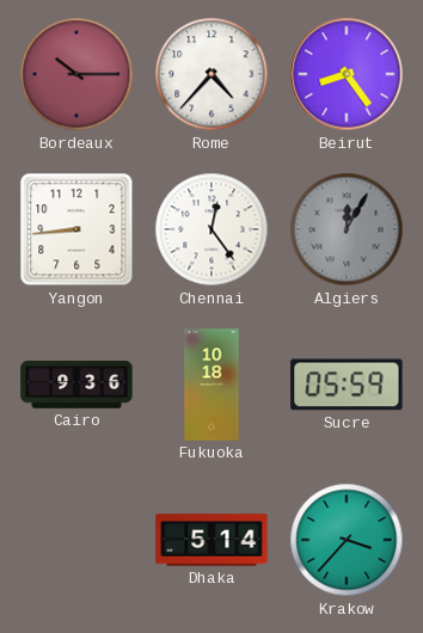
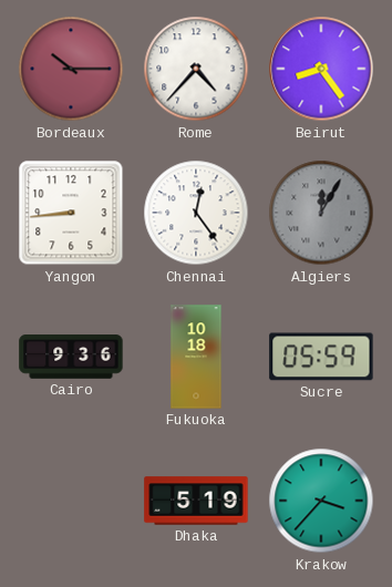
Dhaka: 5:14 -> 5:19
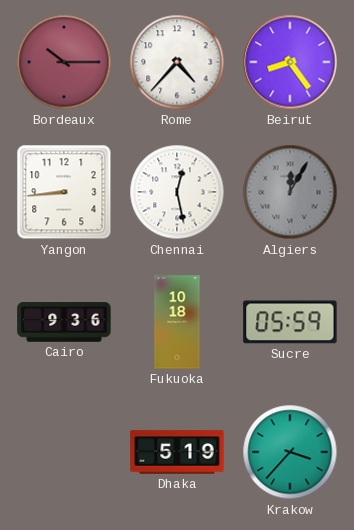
Chennai: 12:24 -> 12:28
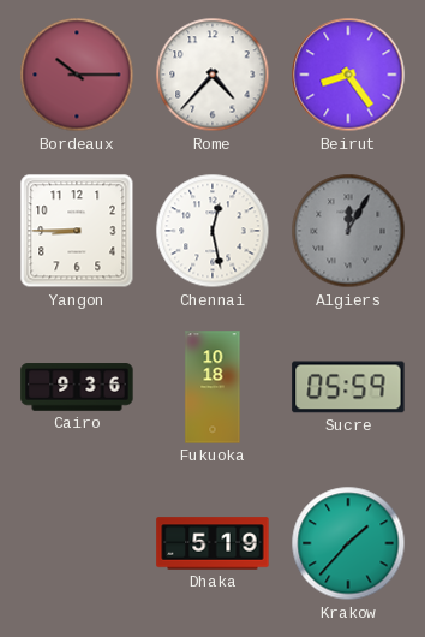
Yangon: 8:44 -> 8:45
Krakow: 3:37 -> 1:37
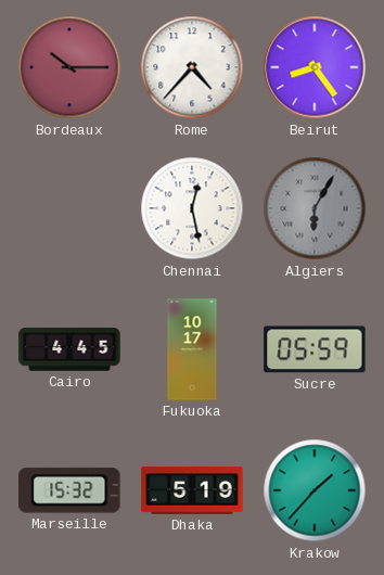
Yangon: 8:45 -> none
Algiers: 12:05 -> 6:05
Cairo: 9:36 -> 4:45
Fukuoka: 10:18 -> 10:17
Marseille: none -> 15:32
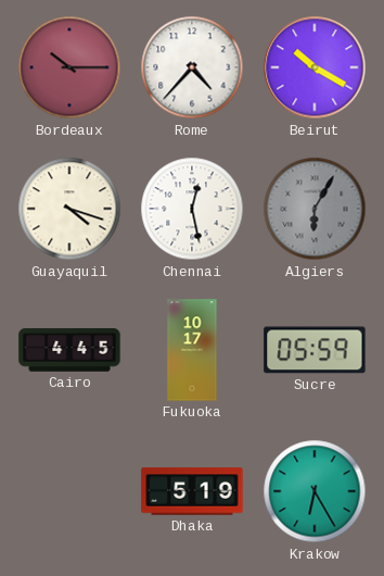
Beirut: 8:24 -> 10:20
Guayaquil: none -> 4:18
Marseille: 15:32 -> none
Krakow: 1:37 -> 6:25
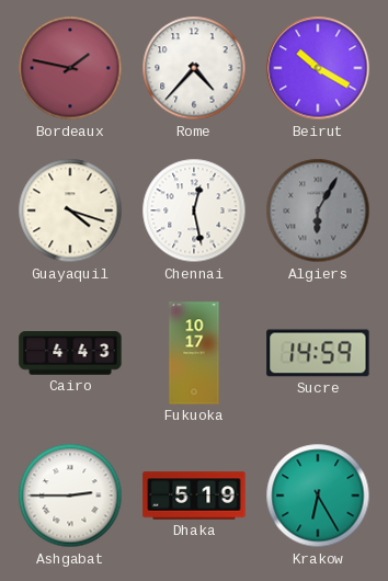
Bordeaux: 10:15 -> 1:47
Cairo: 4:45 -> 4:43
Sucre: 05:59 -> 14:59
Ashgabat: none -> 2:45
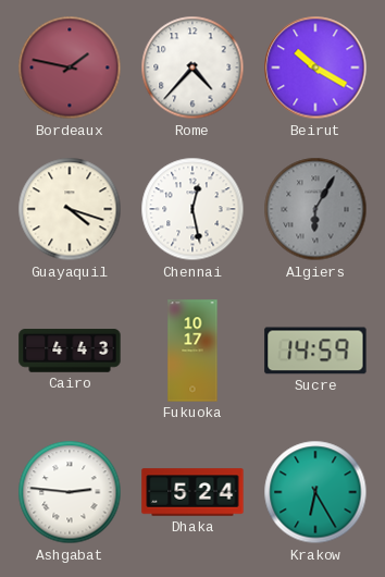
Ashgabat: 2:45 -> 2:46
Dhaka: 5:19 -> 5:24
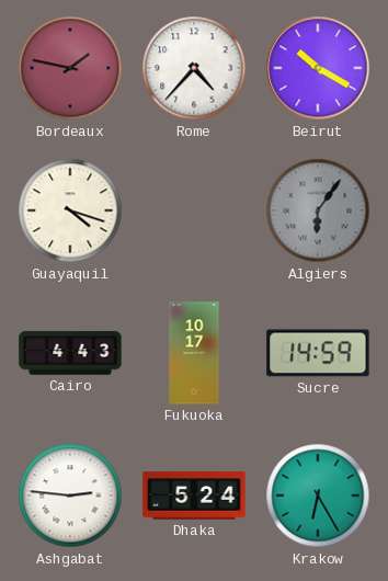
Chennai: 12:28 -> none
Algiers: 6:05 -> 6:06
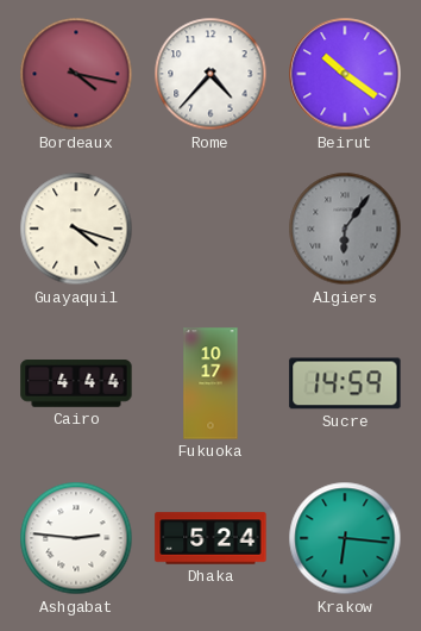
Bordeaux: 1:47 -> 4:17
Beirut: 10:20 -> 10:21
Cairo: 4:43 -> 4:44
Krakow: 6:25 -> 6:16
